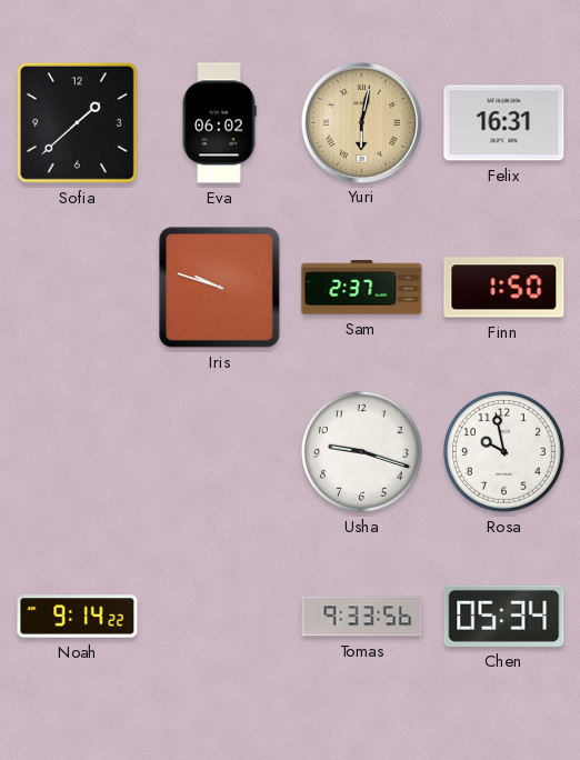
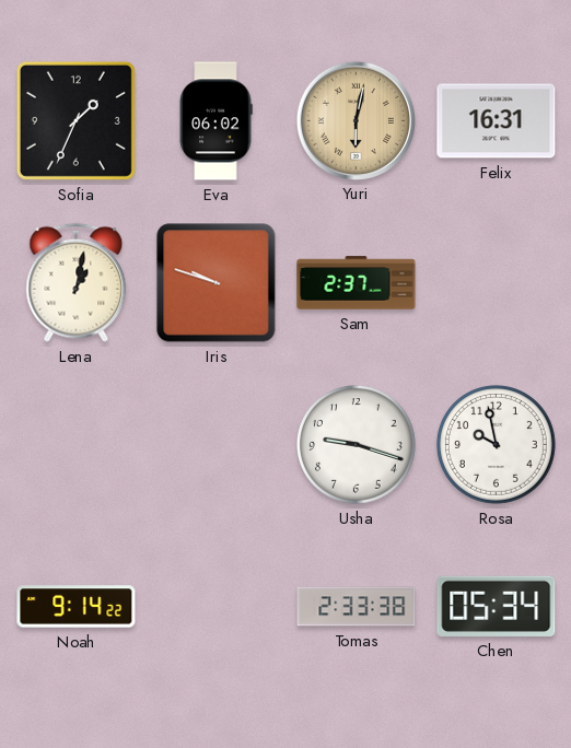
Sofia: 1:38 -> 1:34
Lena: none -> 1:02
Finn: 1:50 -> none
Tomas: 9:33 -> 2:33
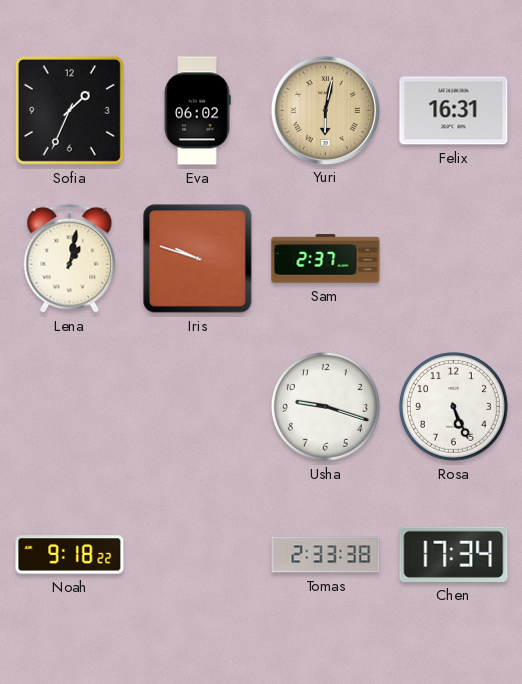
Rosa: 9:58 -> 5:26
Noah: 9:14 -> 9:18
Chen: 05:34 -> 17:34
